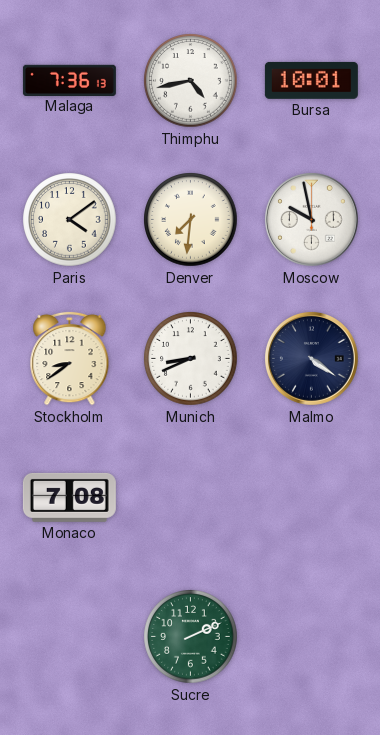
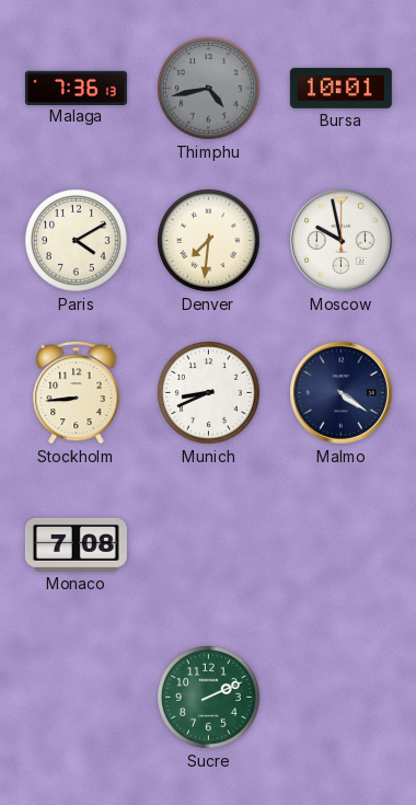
Thimphu dial: white -> grey
Paris: 4:09 -> 4:10
Stockholm: 8:39 -> 8:44
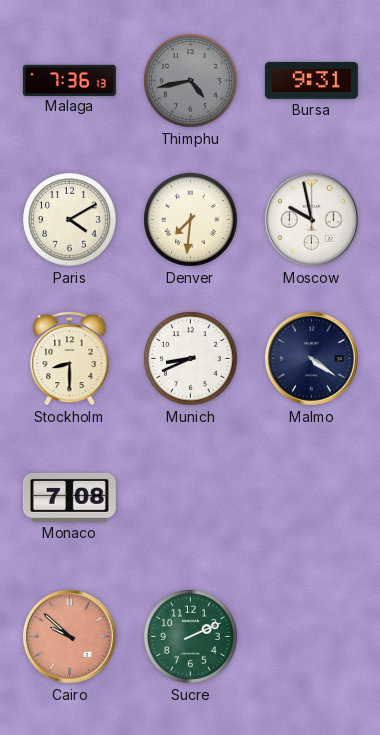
Bursa: 10:01 -> 9:31
Stockholm: 8:44 -> 8:30
Cairo: none -> 9:52
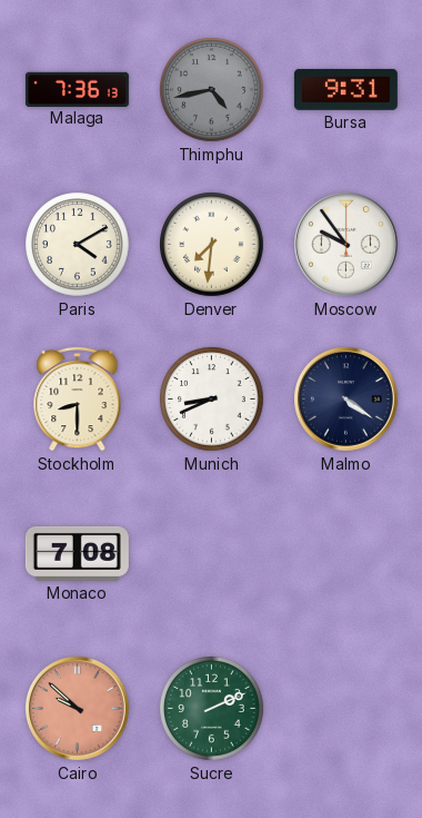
Moscow: 9:58 -> 9:54
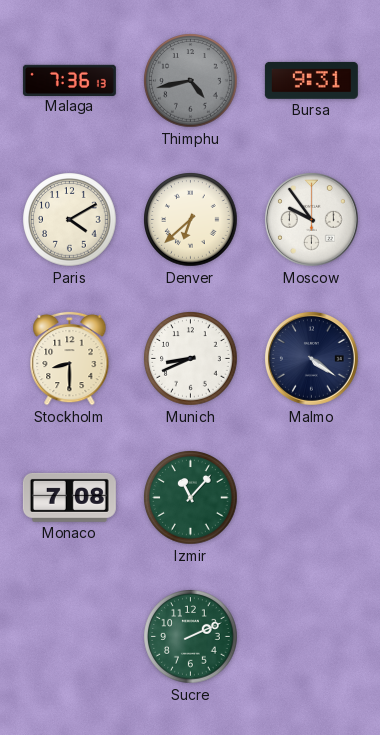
Denver: 7:31 -> 6:38
Izmir: none -> 11:07
Cairo: 9:52 -> none
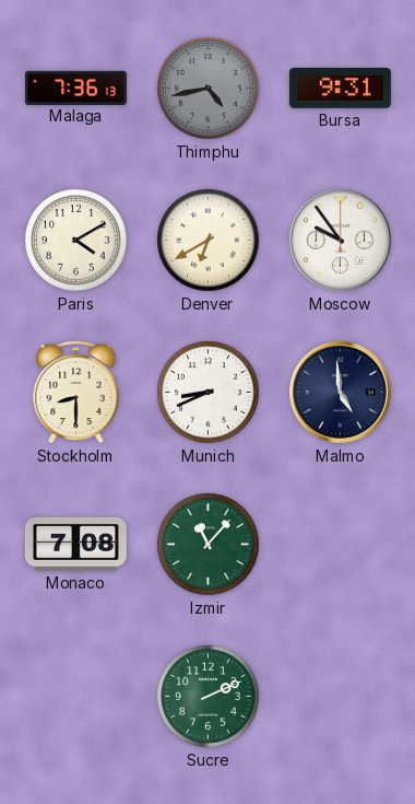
Denver: 6:38 -> 6:40
Malmo: 4:21 -> 4:59
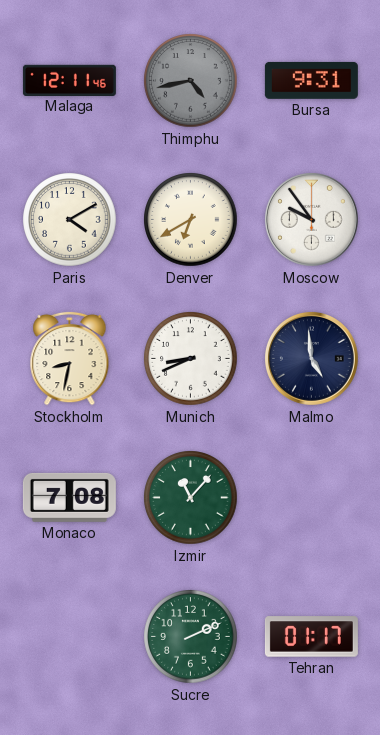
Malaga: 7:36 -> 12:11
Stockholm: 8:30 -> 8:32
Tehran: none -> 01:17
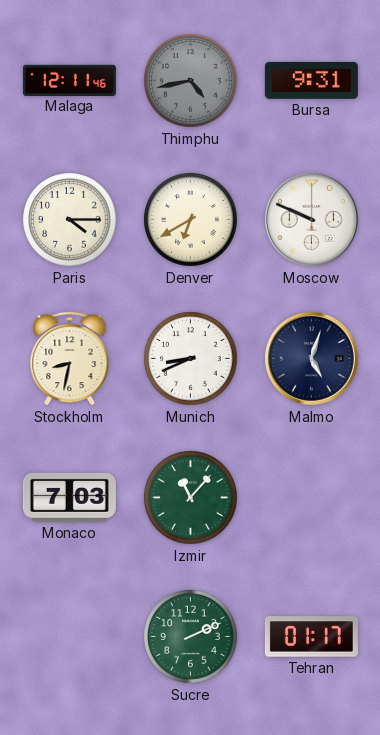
Paris: 4:10 -> 4:15
Moscow: 9:54 -> 9:49
Malmo: 4:59 -> 5:03
Monaco: 7:08 -> 7:03
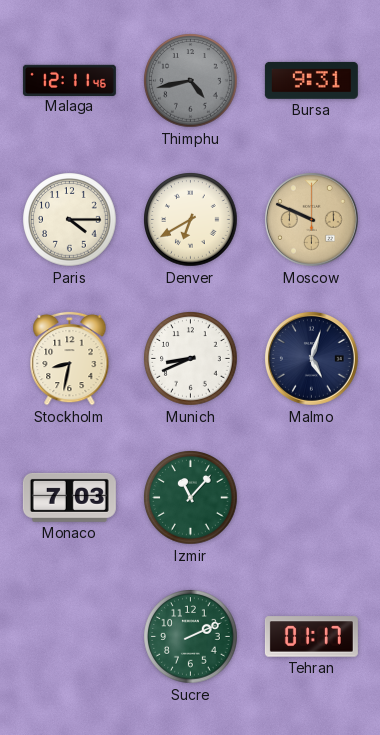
Moscow dial: white -> champagne
